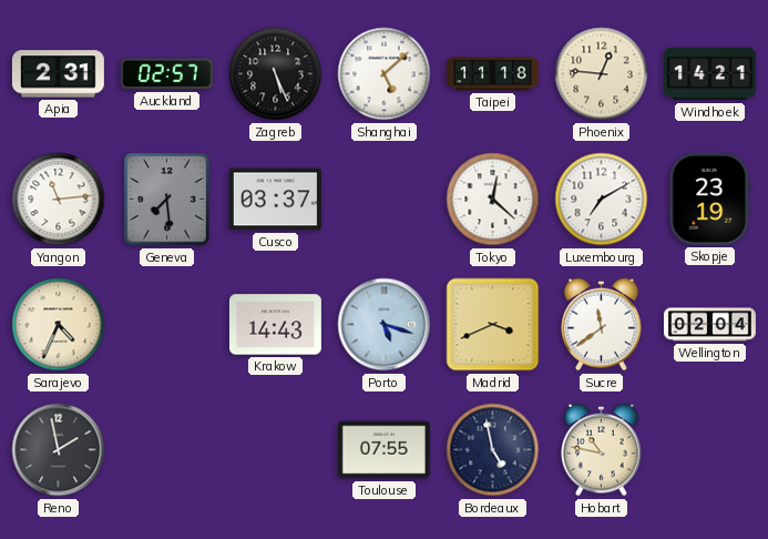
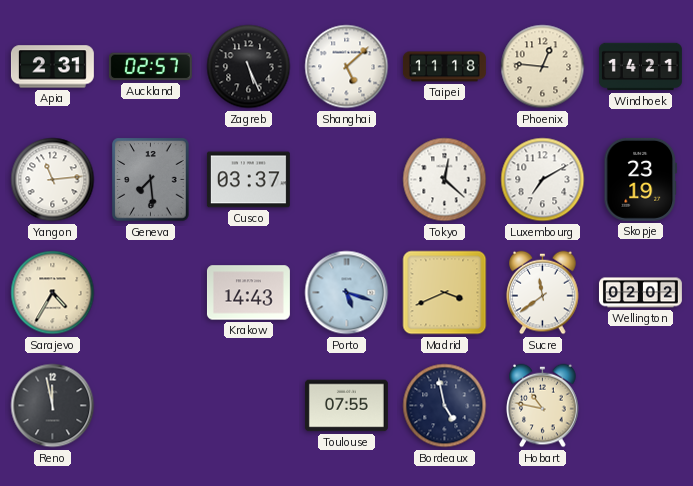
Sarajevo: 4:34 -> 4:35
Wellington: 02:04 -> 02:02
Reno: 1:58 -> 11:58
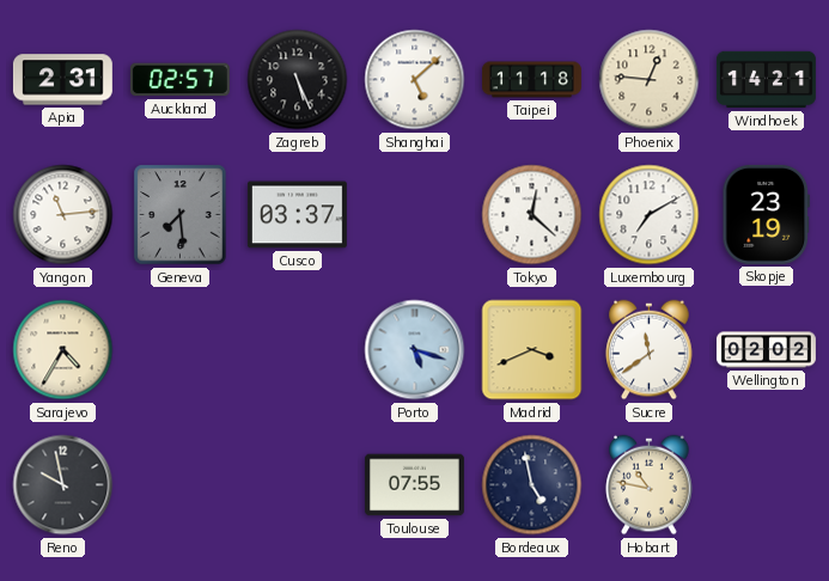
Krakow: 14:43 -> none
Reno: 11:58 -> 9:58
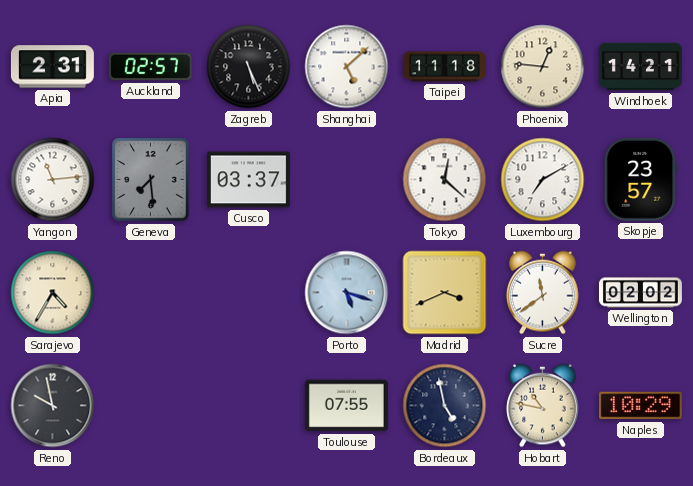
Skopje: 23:19 -> 23:57
Naples: none -> 10:29
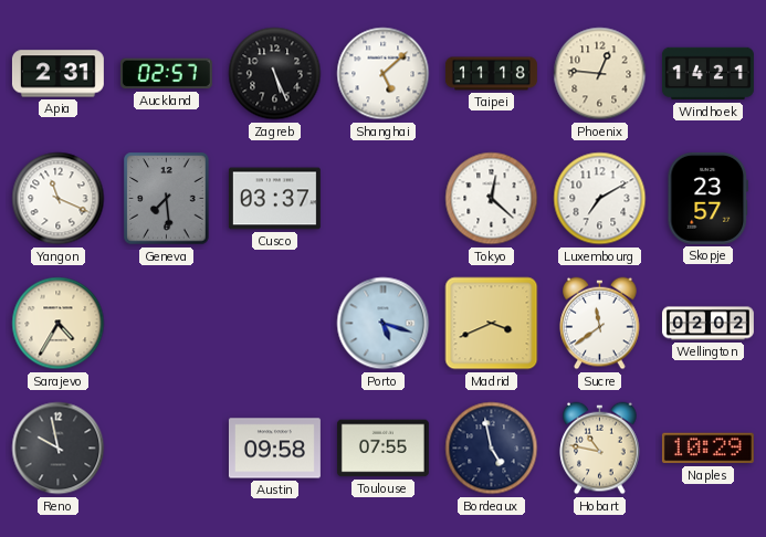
Yangon: 11:14 -> 11:19
Austin: none -> 09:58
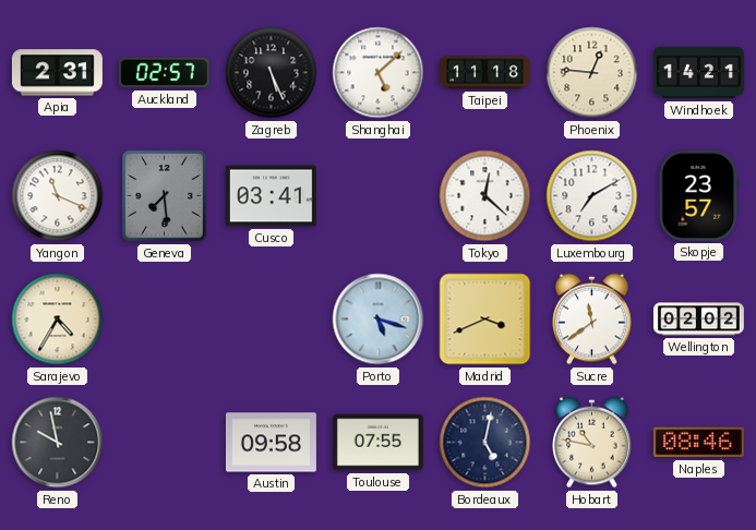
Cusco: 03:37 -> 03:41
Bordeaux: 4:58 -> 5:02
Naples: 10:29 -> 08:46
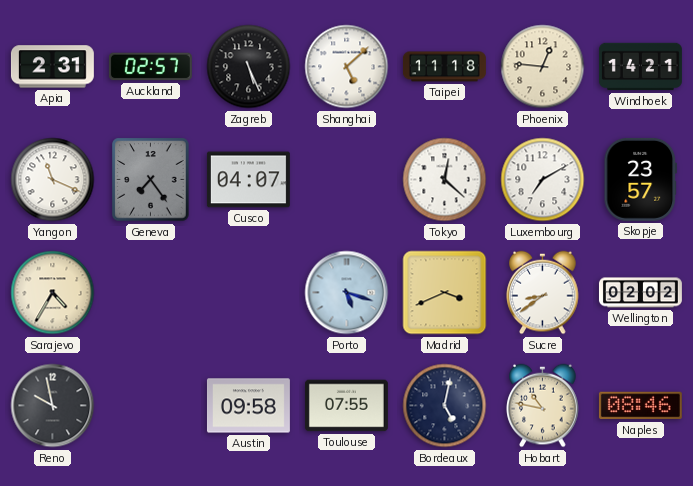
Geneva: 7:29 -> 7:24
Cusco: 03:41 -> 04:07
Sucre: 11:39 -> 8:39
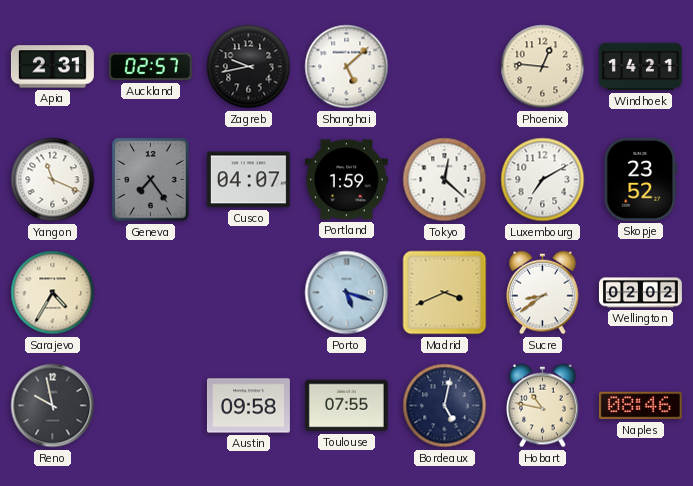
Zagreb: 5:26 -> 9:43
Taipei: 11:18 -> none
Portland: none -> 1:59
Skopje: 23:57 -> 23:52
